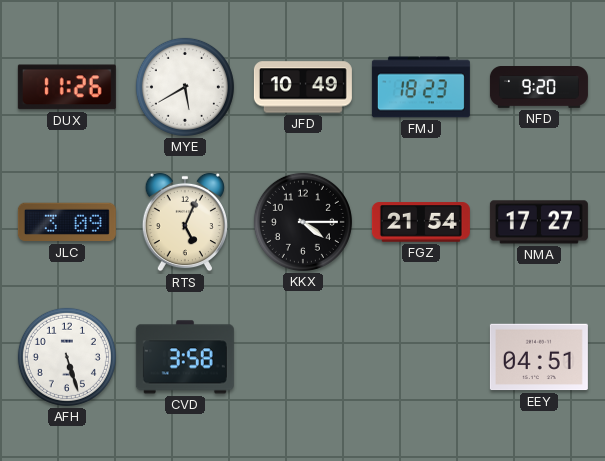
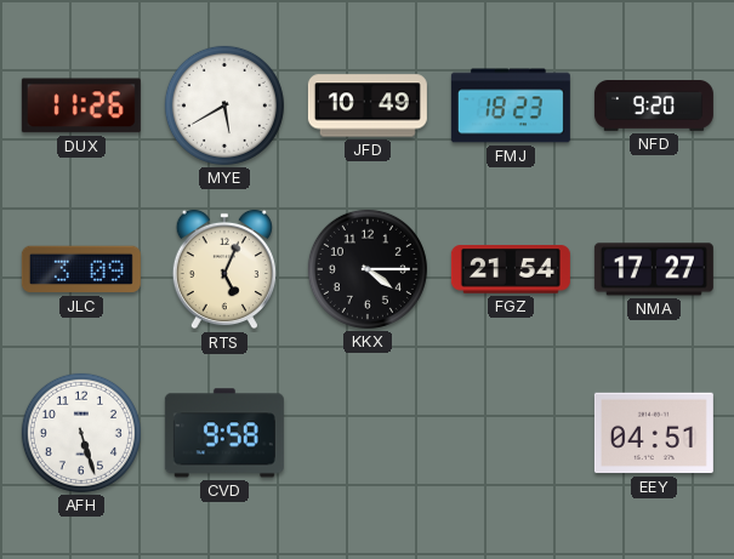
CVD: 3:58 -> 9:58
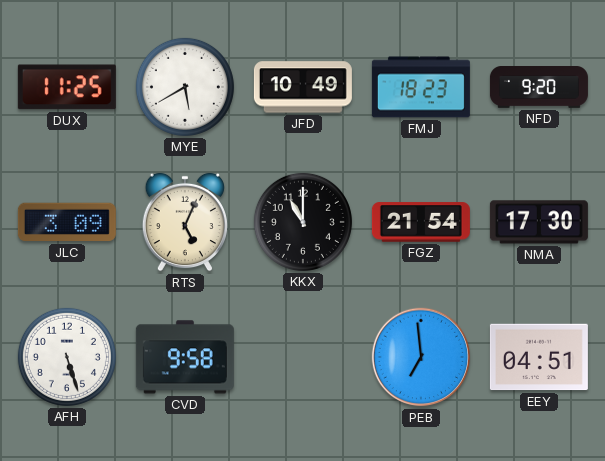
DUX: 11:26 -> 11:25
KKX: 4:15 -> 11:00
NMA: 17:27 -> 17:30
PEB: none -> 6:59
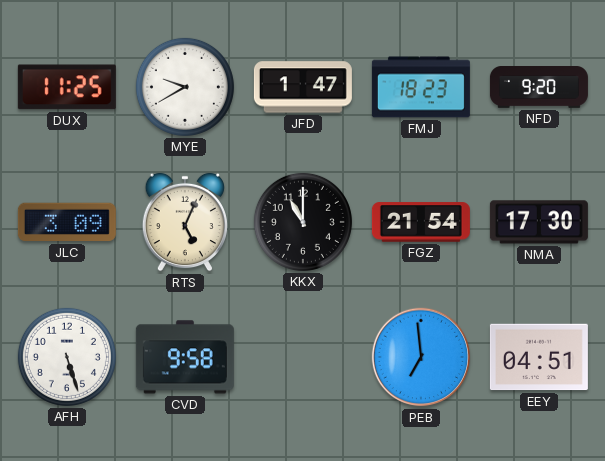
MYE: 5:40 -> 9:40
JFD: 10:49 -> 1:47
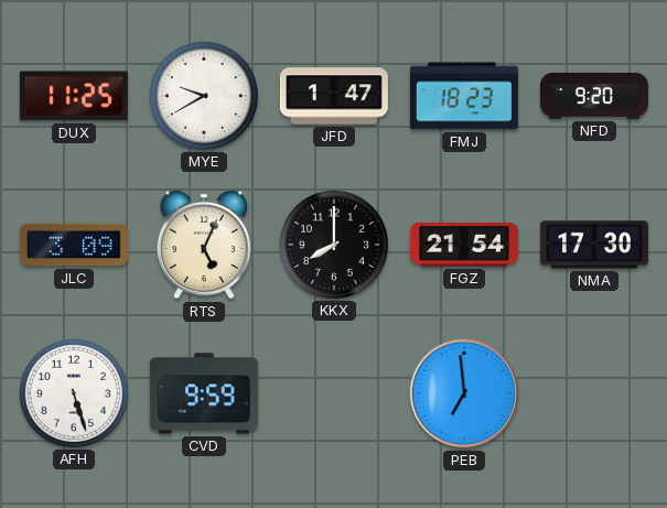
KKX: 11:00 -> 8:00
CVD: 9:58 -> 9:59
EEY: 04:51 -> none
